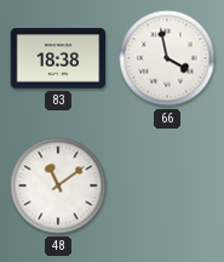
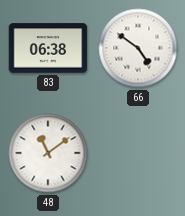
83: 18:38 -> 06:38
66: 3:58 -> 4:51
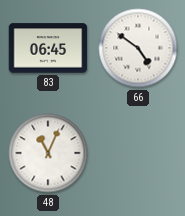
83: 06:38 -> 06:45
48: 11:09 -> 11:04
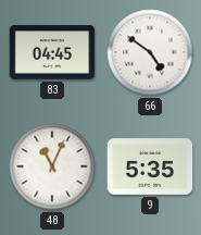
83: 06:45 -> 04:45
9: none -> 5:35
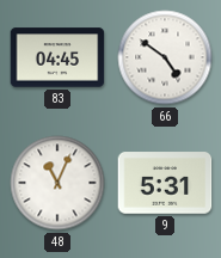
9: 5:35 -> 5:31
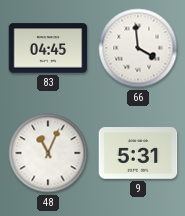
66: 4:51 -> 3:59
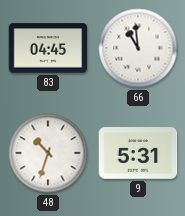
66: 3:59 -> 10:59
48: 11:04 -> 10:33
